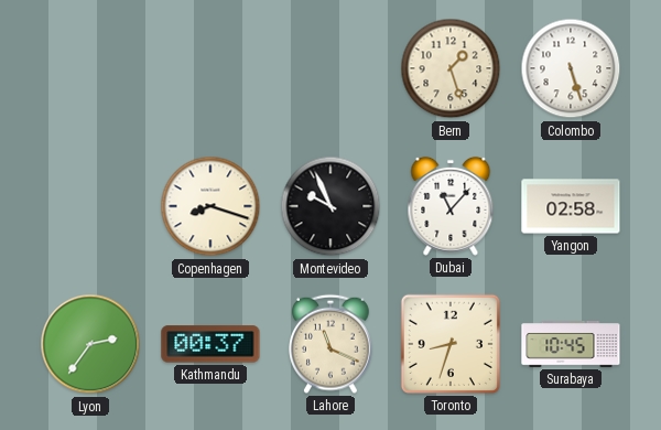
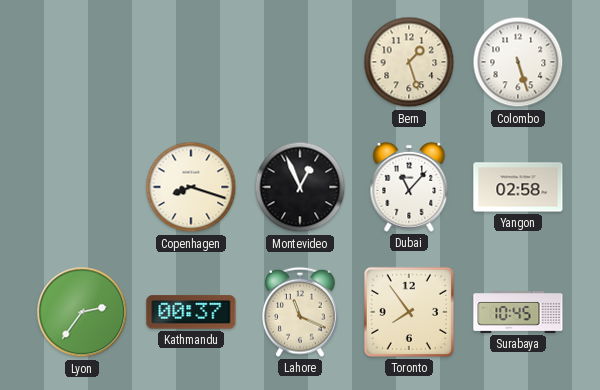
Montevideo: 9:56 -> 12:56
Toronto: 8:33 -> 7:54
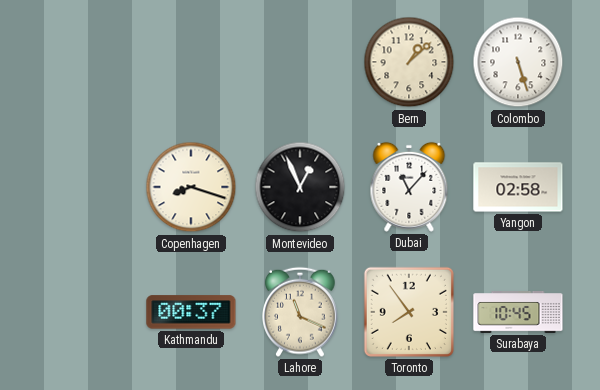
Bern: 1:27 -> 1:08
Lyon: 2:36 -> none
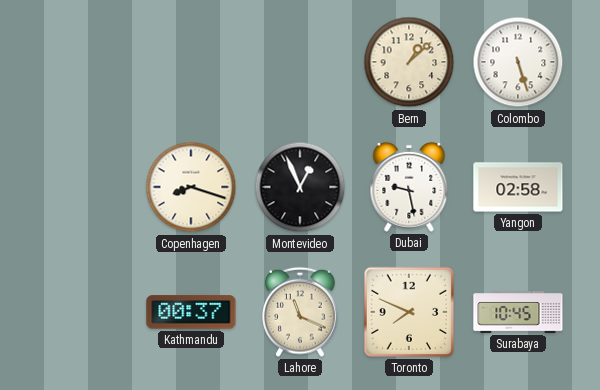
Dubai: 11:07 -> 9:28
Toronto: 7:54 -> 7:49
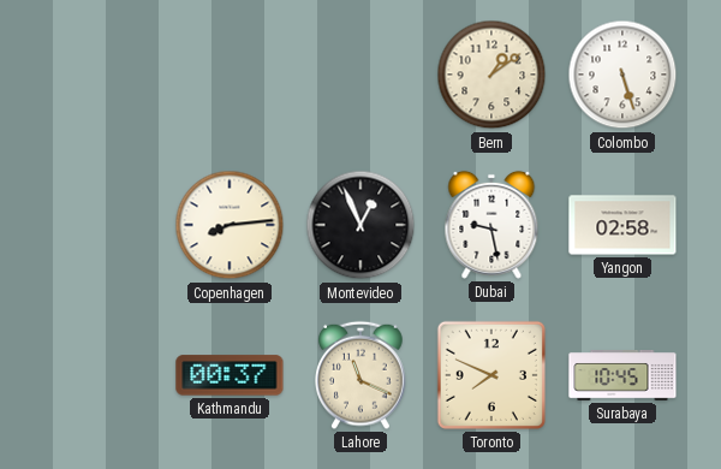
Bern: 1:08 -> 1:09
Copenhagen: 8:18 -> 8:14
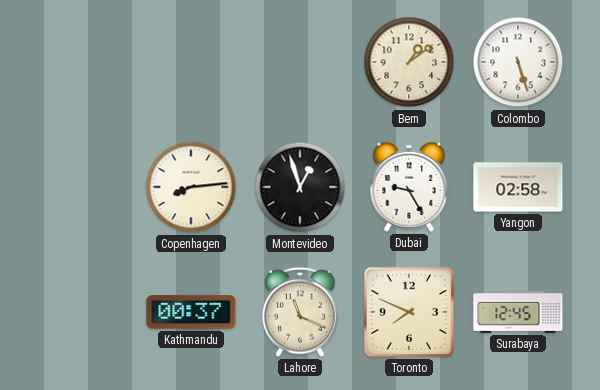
Montevideo: 12:56 -> 12:57
Dubai: 9:28 -> 9:25
Surabaya: 10:45 -> 12:45
